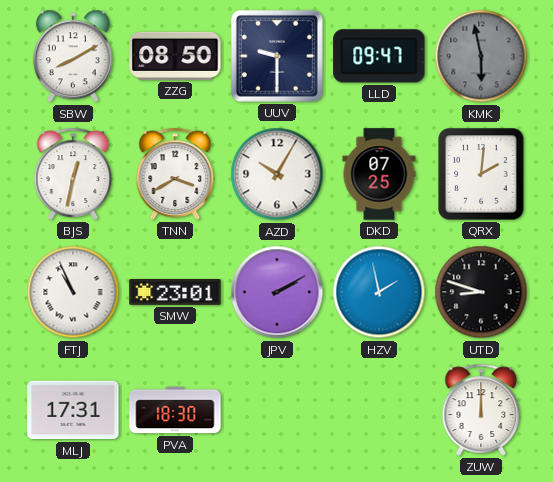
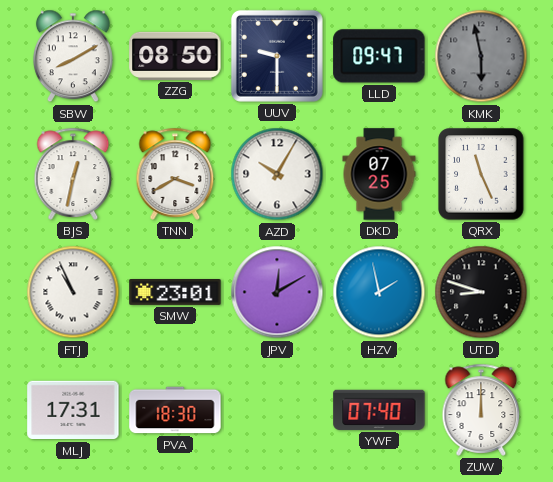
QRX: 2:01 -> 11:26
JPV: 2:10 -> 12:10
YWF: none -> 07:40
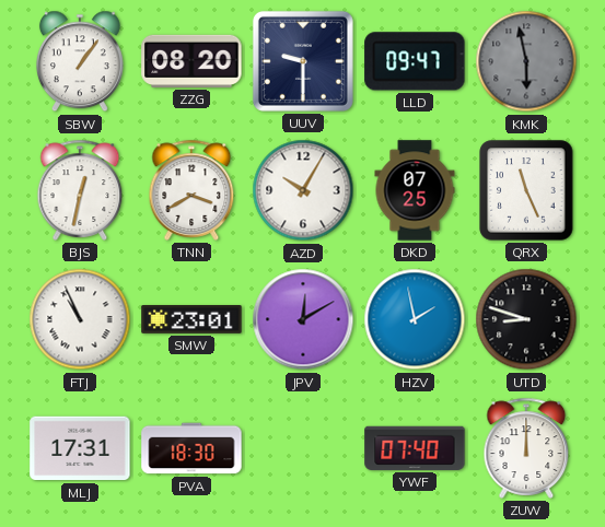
SBW: 8:10 -> 1:06
ZZG: 08:50 -> 08:20
